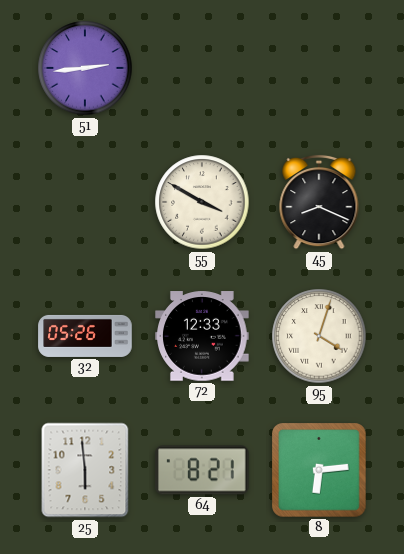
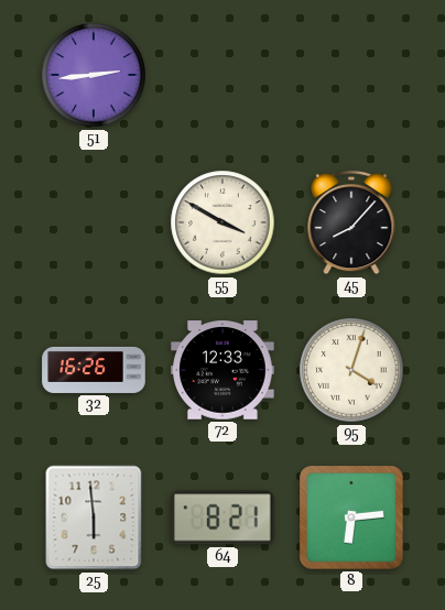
45: 8:19 -> 8:07
32: 05:26 -> 16:26
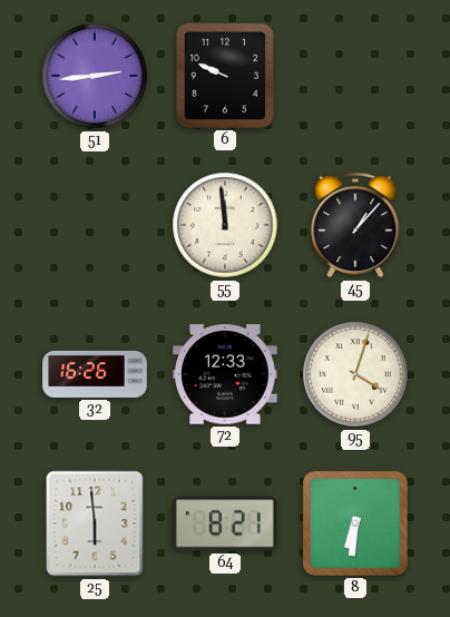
6: none -> 9:49
55: 3:50 -> 11:59
45: 8:07 -> 1:07
8: 6:14 -> 6:31
